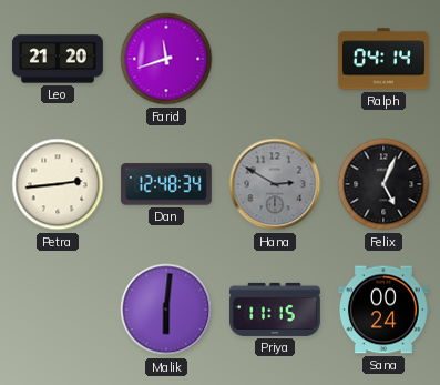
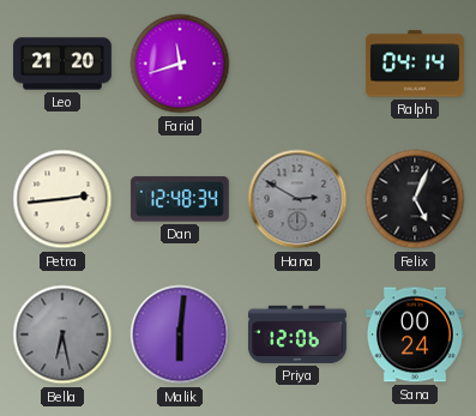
Bella: none -> 6:28
Priya: 11:15 -> 12:06
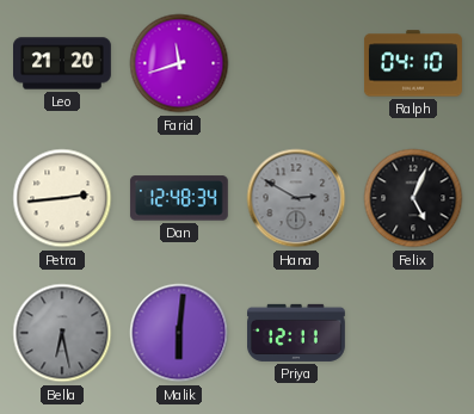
Ralph: 04:14 -> 04:10
Priya: 12:06 -> 12:11
Sana: 00:24 -> none
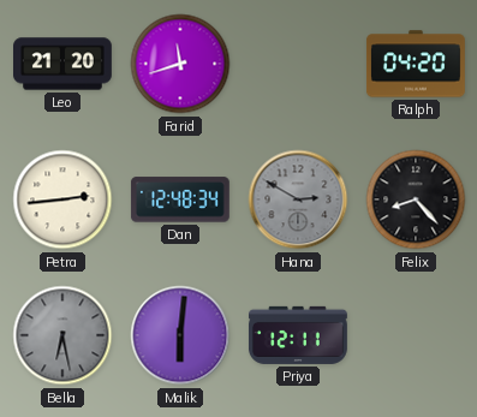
Ralph: 04:10 -> 04:20
Felix: 5:04 -> 8:23
